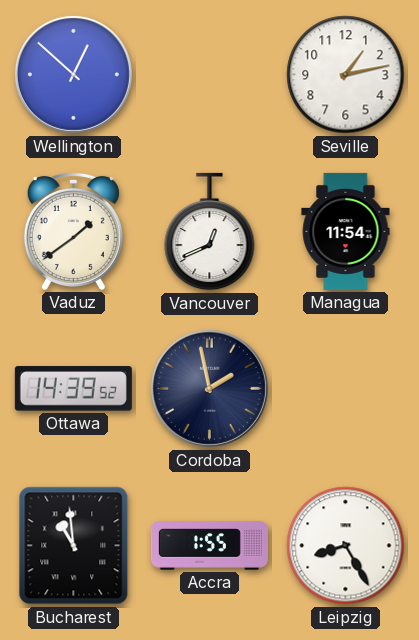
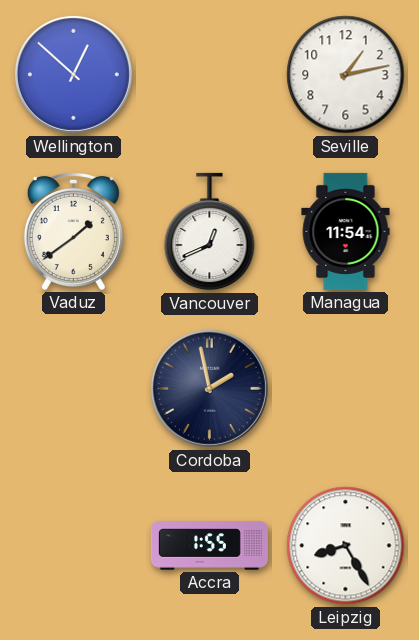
Ottawa: 14:39 -> none
Bucharest: 10:59 -> none
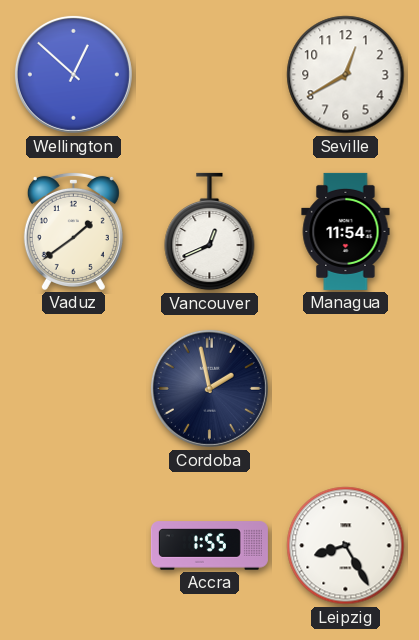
Seville: 1:13 -> 12:40
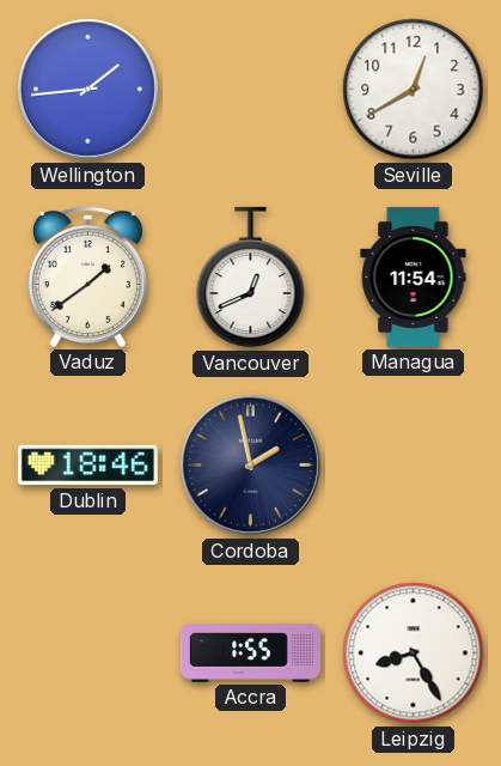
Wellington: 12:52 -> 1:44
Dublin: none -> 18:46
